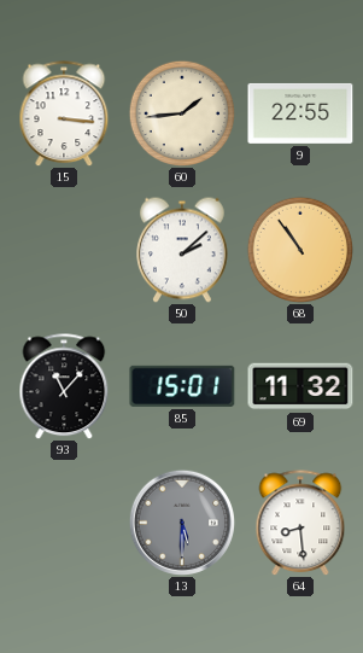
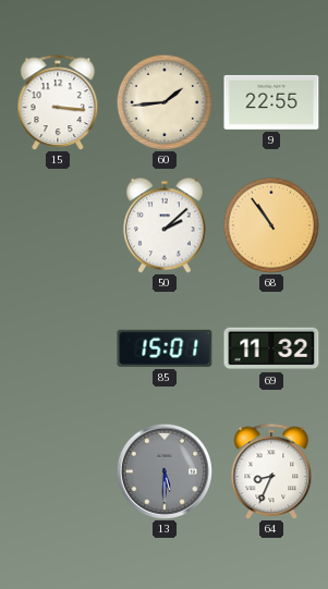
93: 11:07 -> none
64: 8:29 -> 8:34
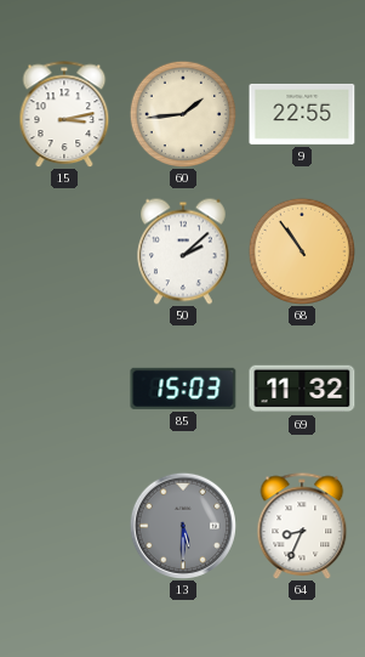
15: 3:16 -> 3:13
85: 15:01 -> 15:03
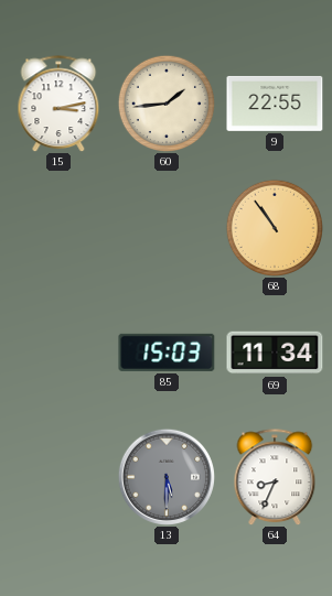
50: 2:08 -> none
69: 11:32 -> 11:34
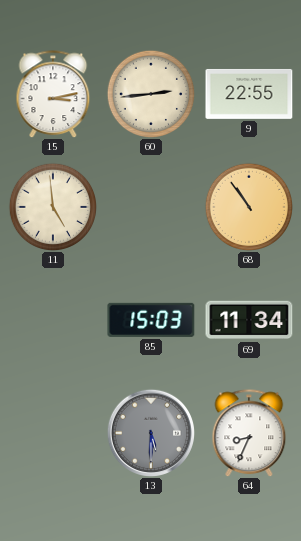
60: 1:44 -> 2:44
11: none -> 4:59
